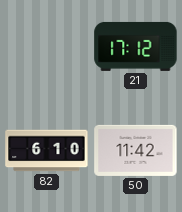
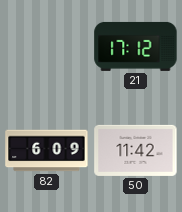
82: 6:10 -> 6:09
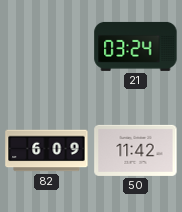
21: 17:12 -> 03:24
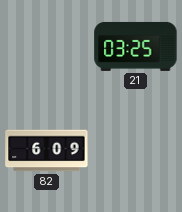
21: 03:24 -> 03:25
50: 11:42 -> none
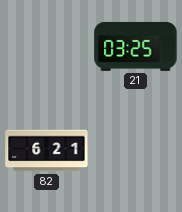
82: 6:09 -> 6:21
